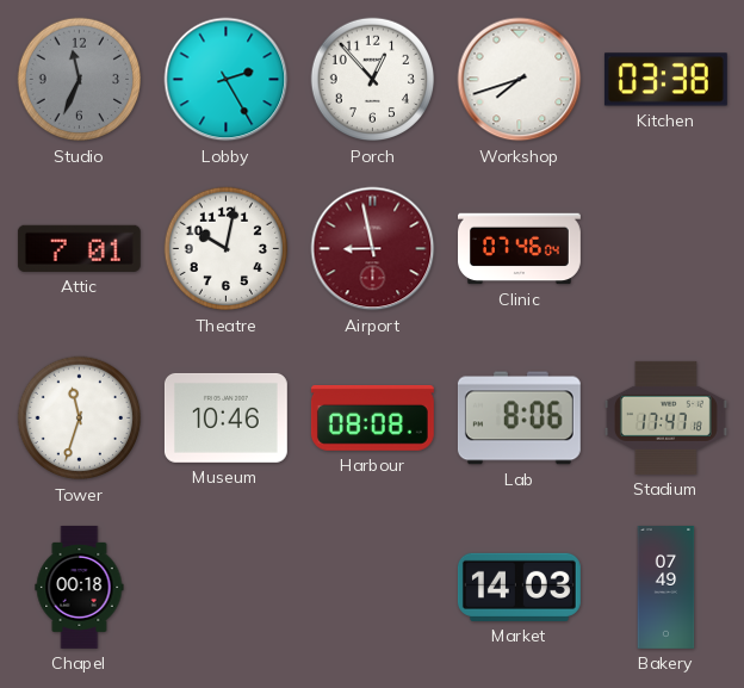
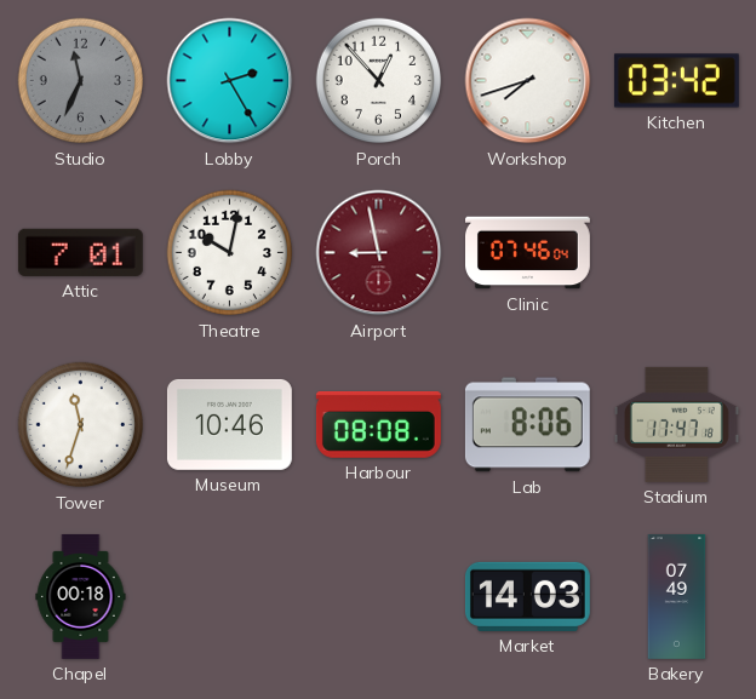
Kitchen: 03:38 -> 03:42
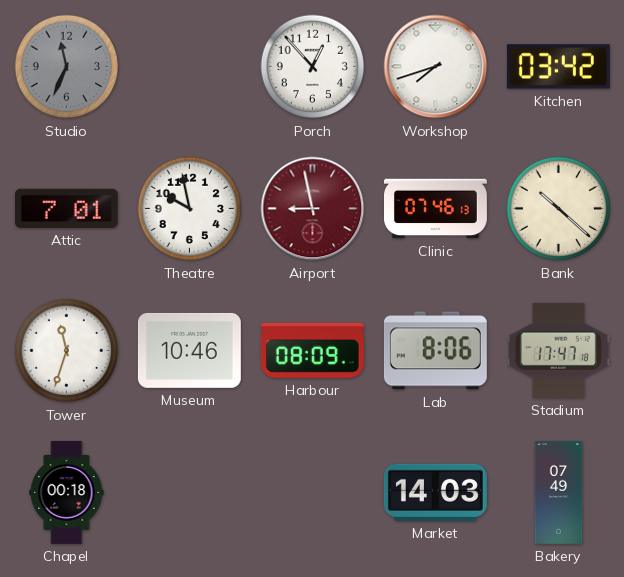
Lobby: 2:25 -> none
Theatre: 10:02 -> 9:58
Clinic: 07:46:04 -> 07:46:13
Bank: none -> 10:22
Harbour: 08:08 -> 08:09
